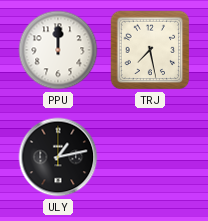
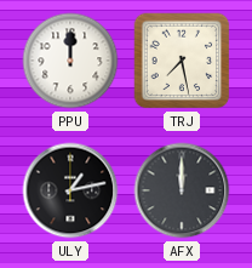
AFX: none -> 12:00
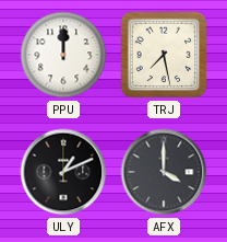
ULY: 1:13 -> 1:11
AFX: 12:00 -> 4:00
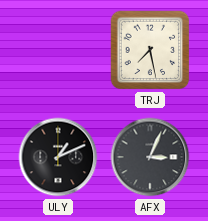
PPU: 12:00 -> none
AFX: 4:00 -> 3:04
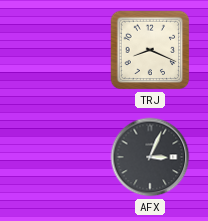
TRJ: 7:28 -> 8:19
ULY: 1:11 -> none
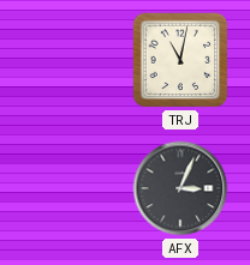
TRJ: 8:19 -> 11:02
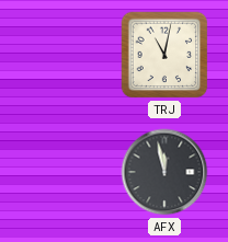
AFX: 3:04 -> 11:58
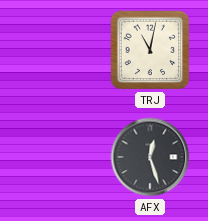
AFX: 11:58 -> 12:27
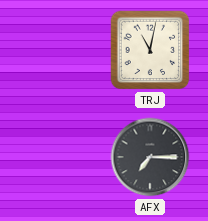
AFX: 12:27 -> 7:15
